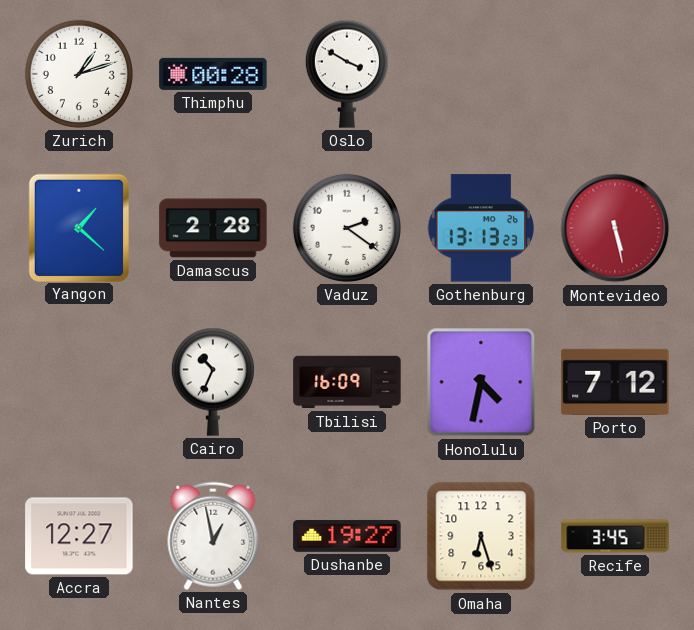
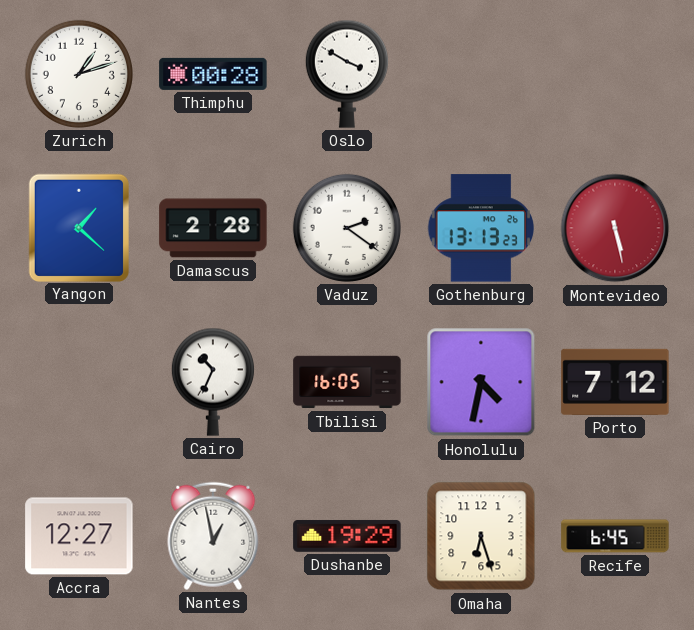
Tbilisi: 16:09 -> 16:05
Dushanbe: 19:27 -> 19:29
Recife: 3:45 -> 6:45
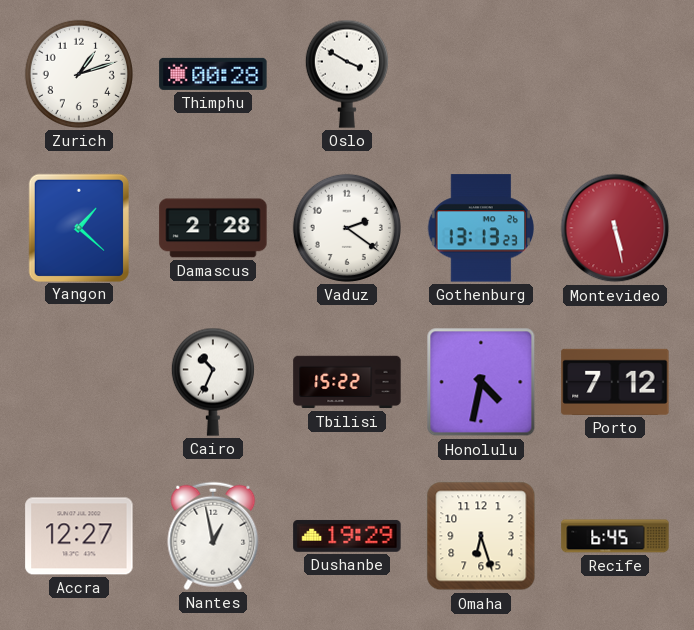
Tbilisi: 16:05 -> 15:22
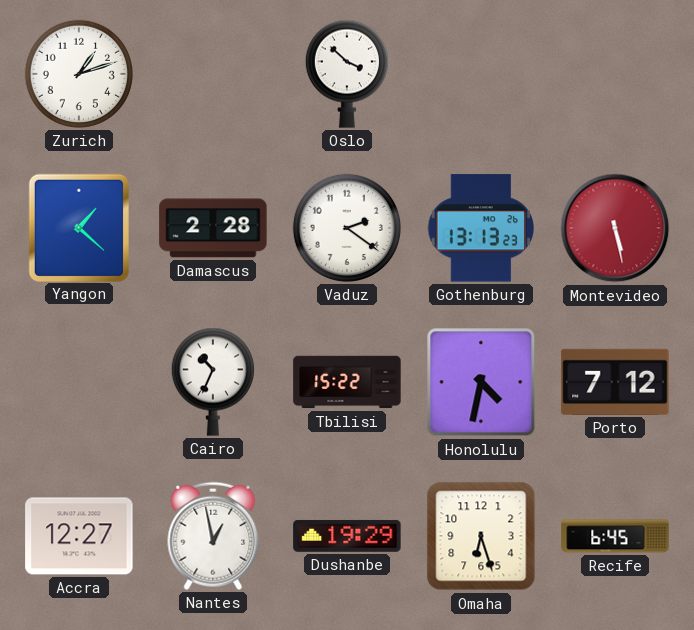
Thimphu: 00:28 -> none
Oslo: 3:50 -> 3:52
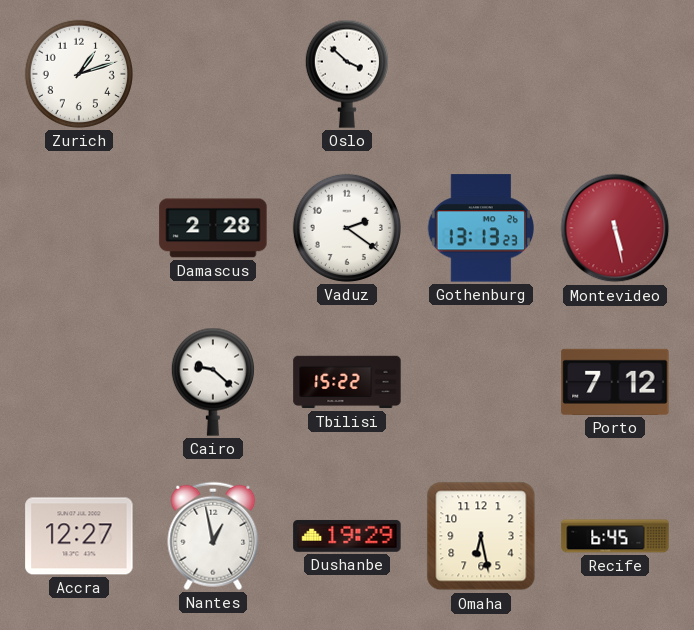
Yangon: 1:22 -> none
Cairo: 10:34 -> 9:22
Honolulu: 4:32 -> none
Omaha: 6:27 -> 6:28
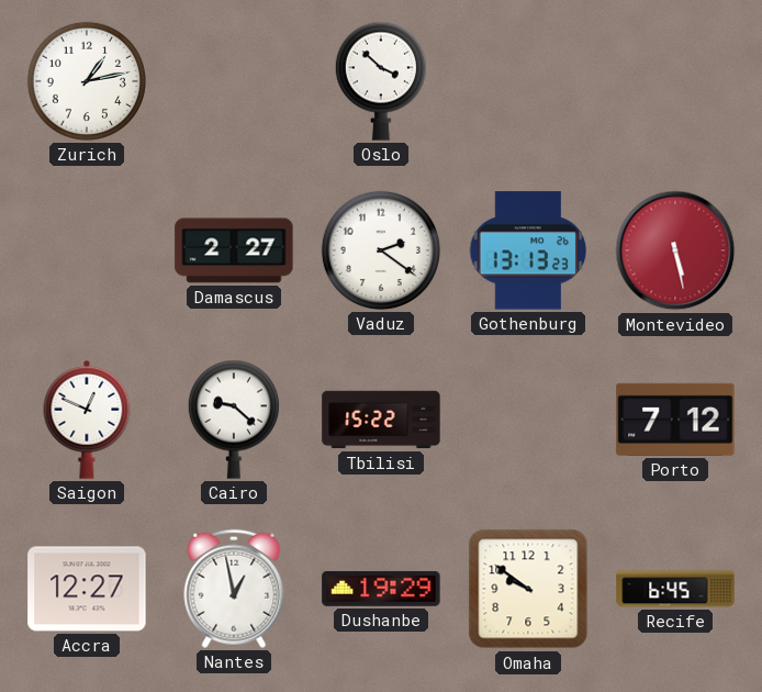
Zurich: 1:12 -> 1:13
Damascus: 2:28 -> 2:27
Saigon: none -> 12:49
Omaha: 6:28 -> 9:51
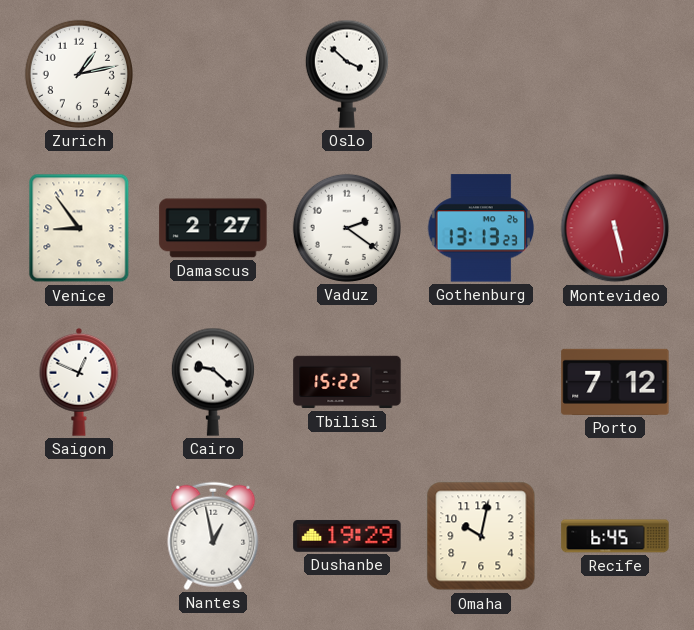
Venice: none -> 8:54
Accra: 12:27 -> none
Omaha: 9:51 -> 10:02
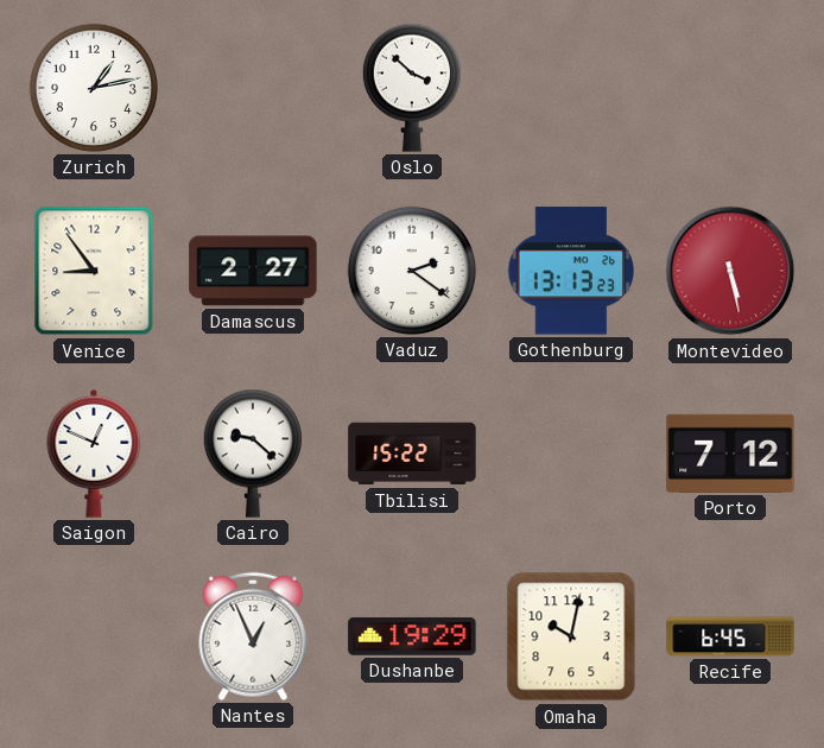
Nantes: 12:58 -> 12:56
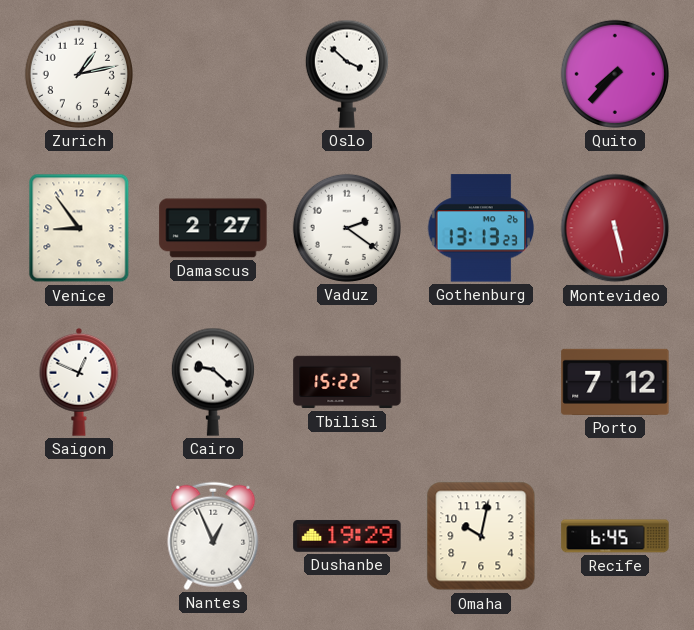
Quito: none -> 7:37
